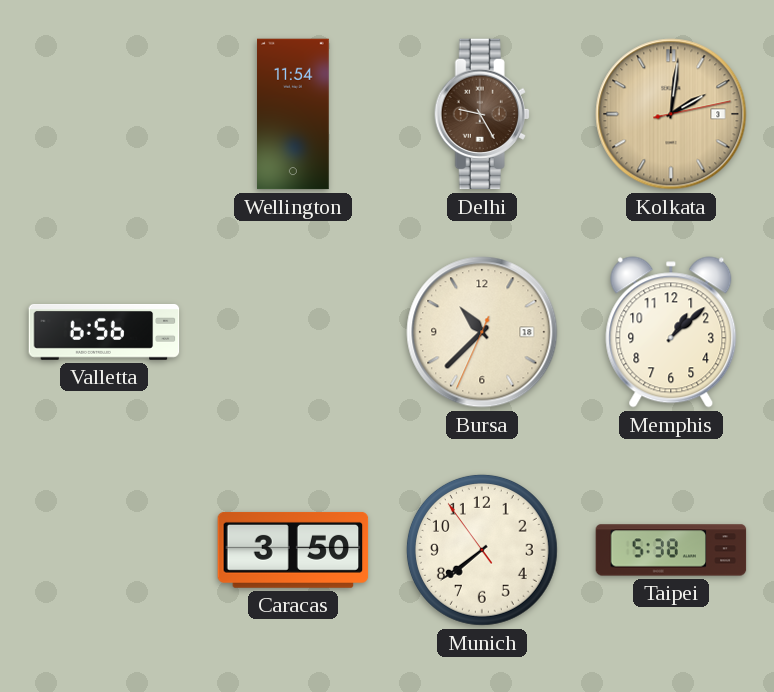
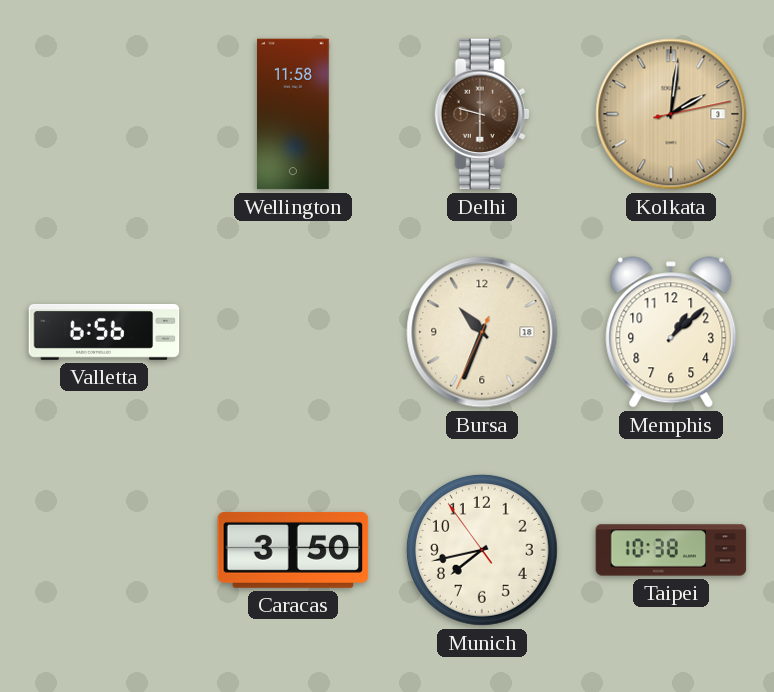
Wellington: 11:54 -> 11:58
Delhi: 9:25 -> 9:30
Bursa: 10:37 -> 10:33
Munich: 7:38 -> 7:42
Taipei: 5:38 -> 10:38
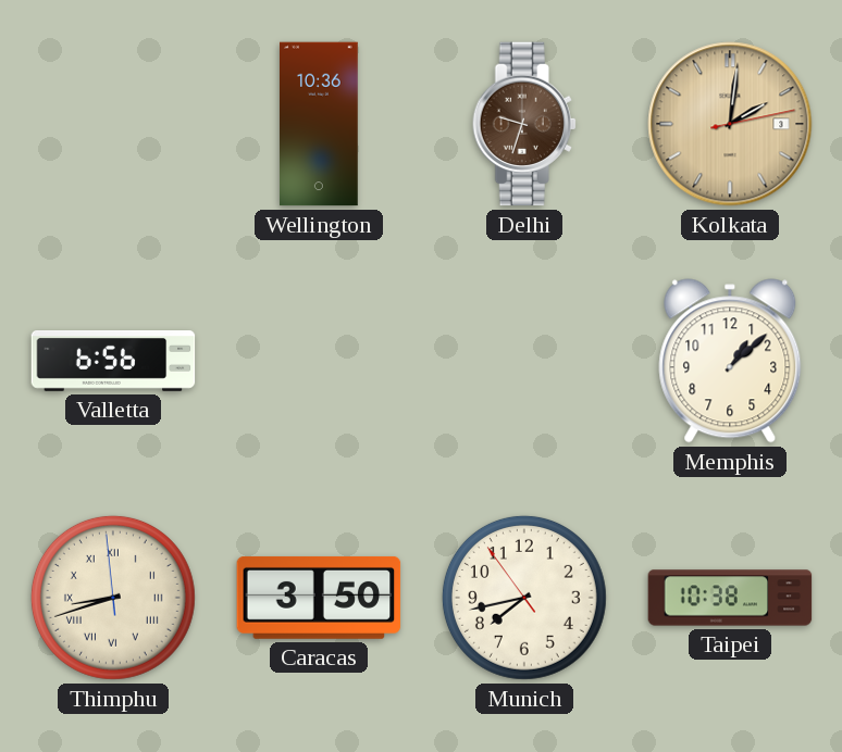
Wellington: 11:58 -> 10:36
Delhi: 9:30 -> 9:33
Bursa: 10:33 -> none
Thimphu: none -> 8:41
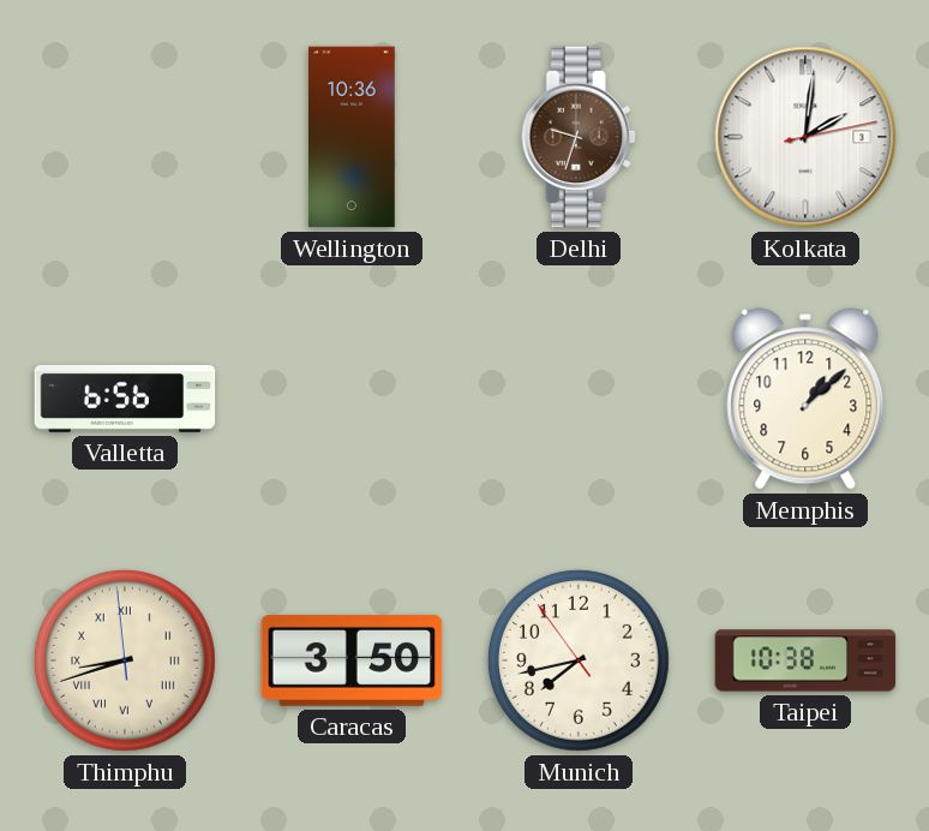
Kolkata dial: champagne -> white
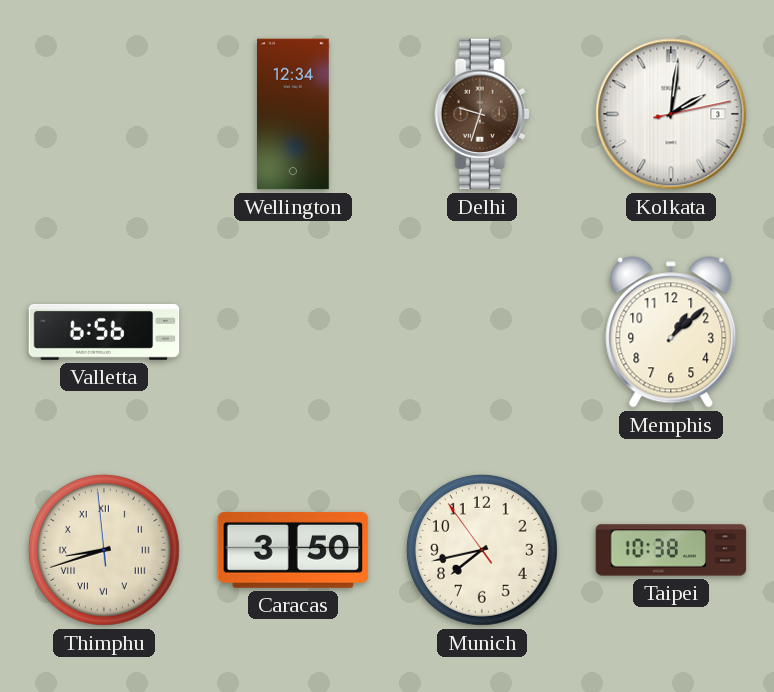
Wellington: 10:36 -> 12:34
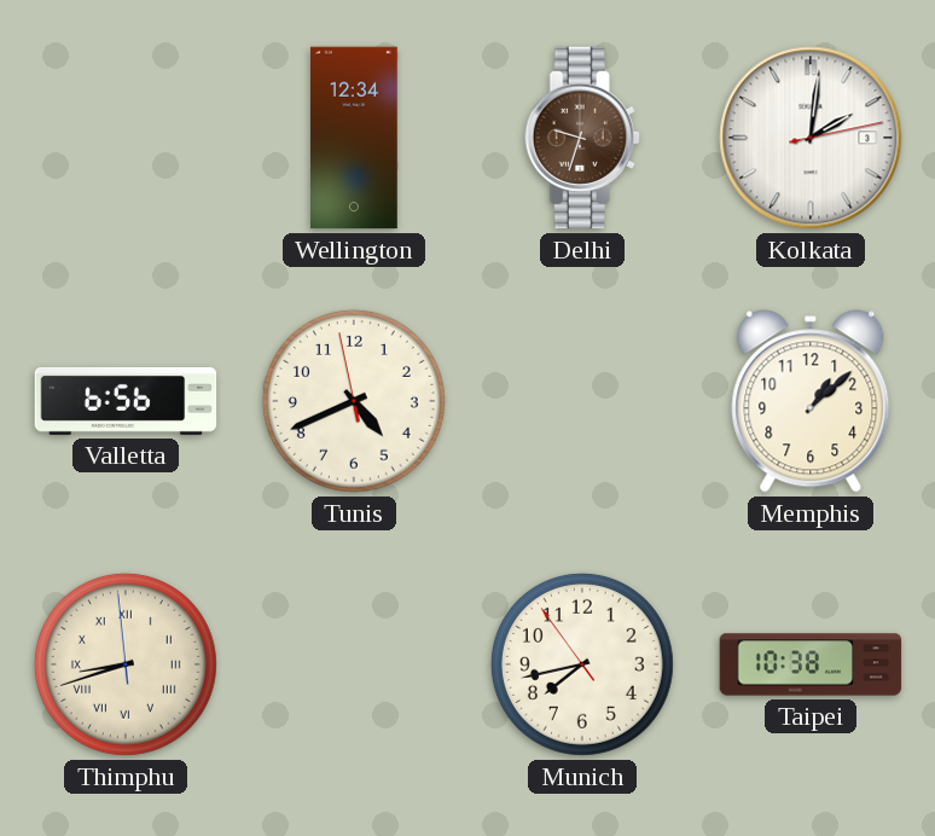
Tunis: none -> 4:40
Caracas: 3:50 -> none
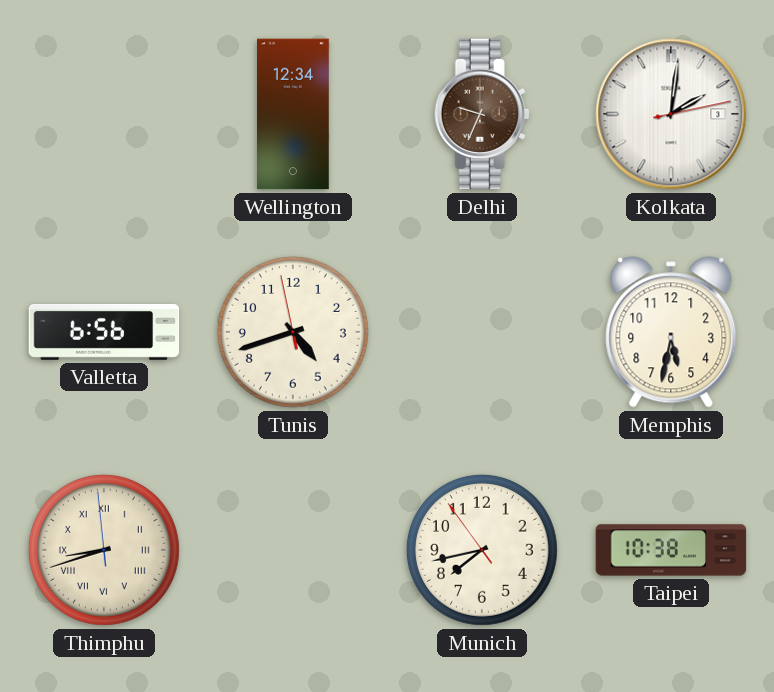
Delhi: 9:33 -> 9:34
Tunis: 4:40 -> 4:41
Memphis: 1:08 -> 5:32
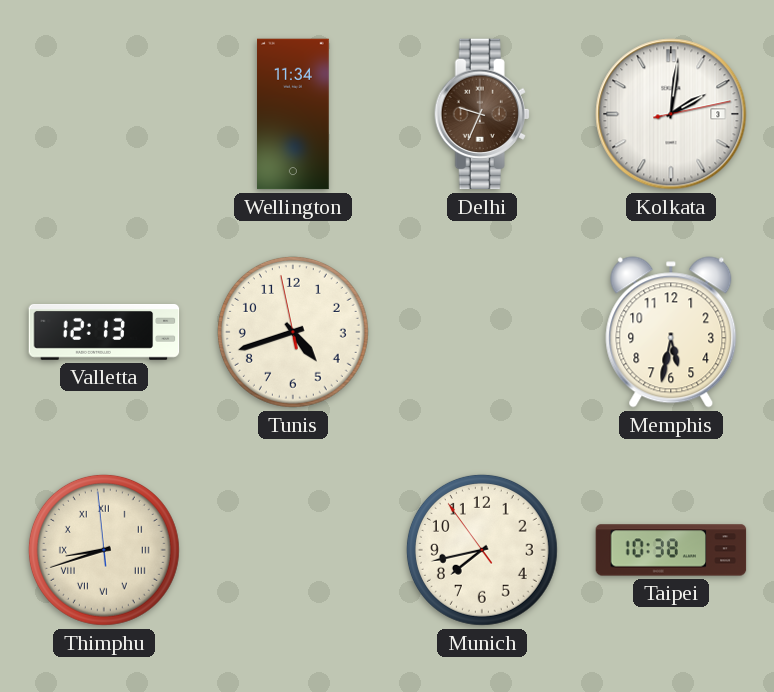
Wellington: 12:34 -> 11:34
Valletta: 6:56 -> 12:13
